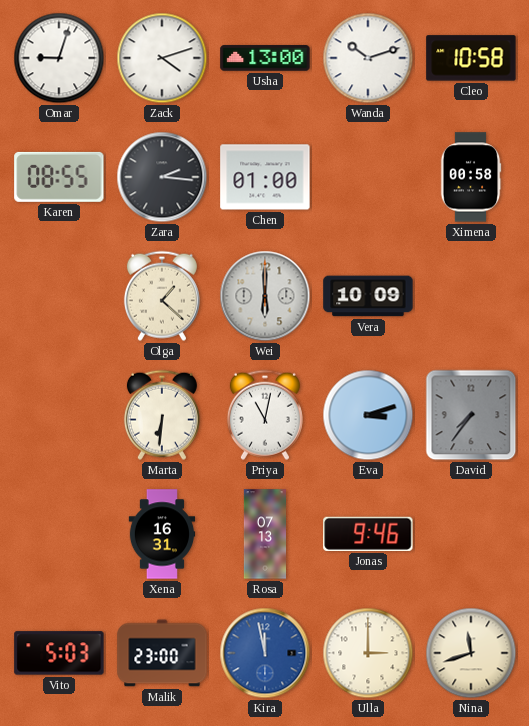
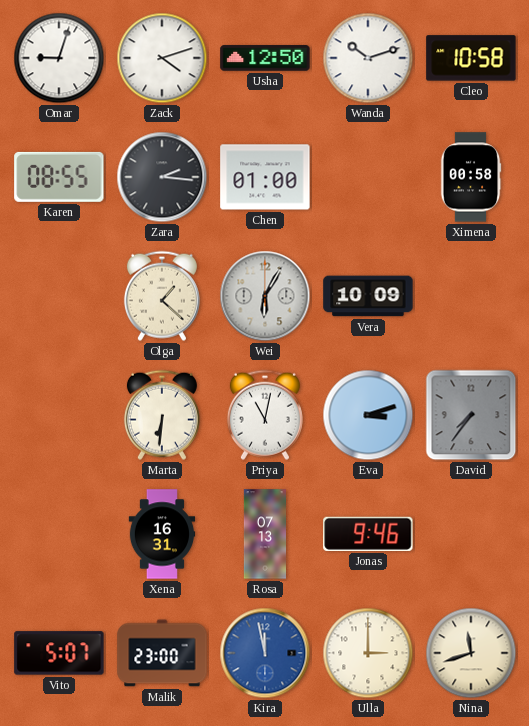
Usha: 13:00 -> 12:50
Wei: 6:00 -> 6:05
Vito: 5:03 -> 5:07
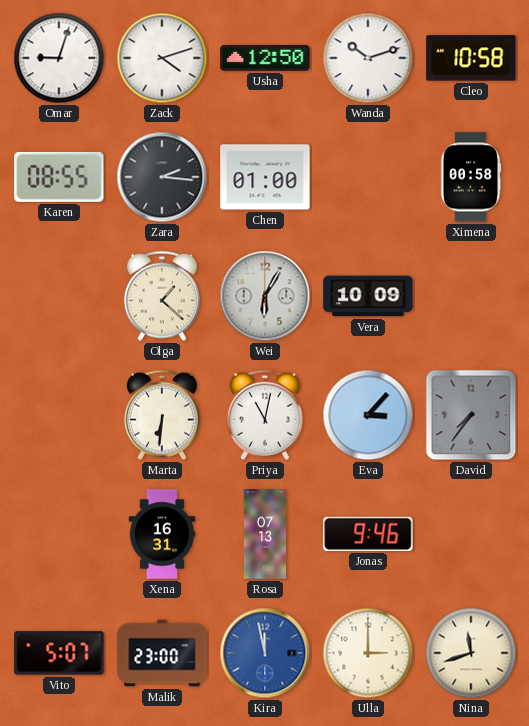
Eva: 3:12 -> 3:07
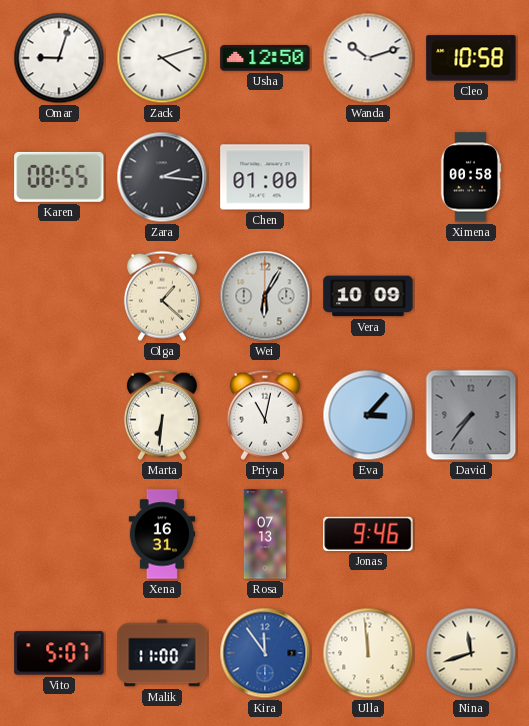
Malik: 23:00 -> 11:00
Kira: 11:58 -> 11:54
Ulla: 3:00 -> 11:59
